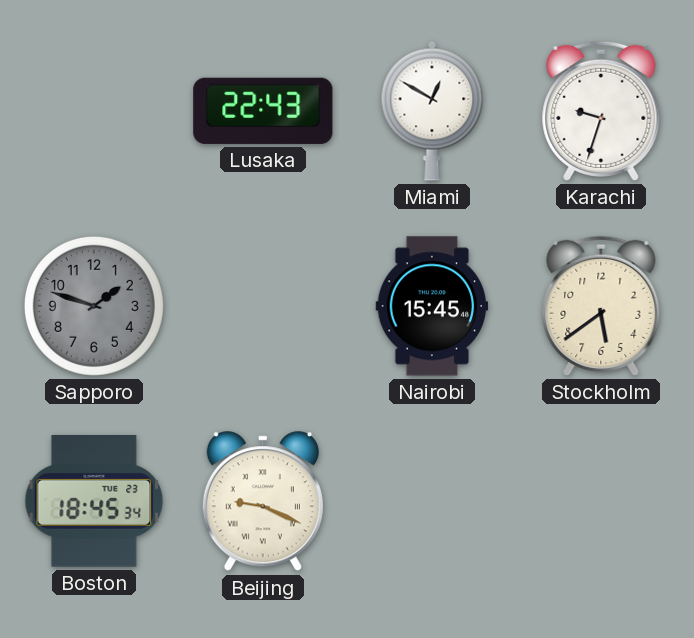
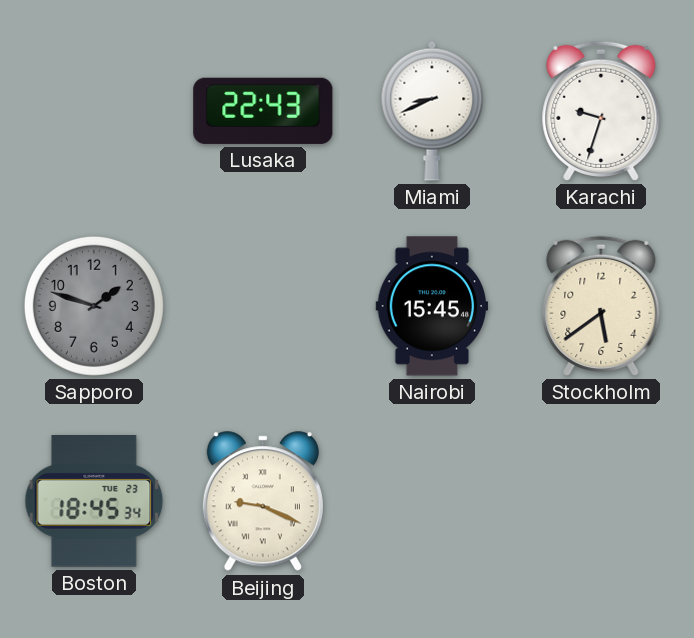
Miami: 12:50 -> 8:41
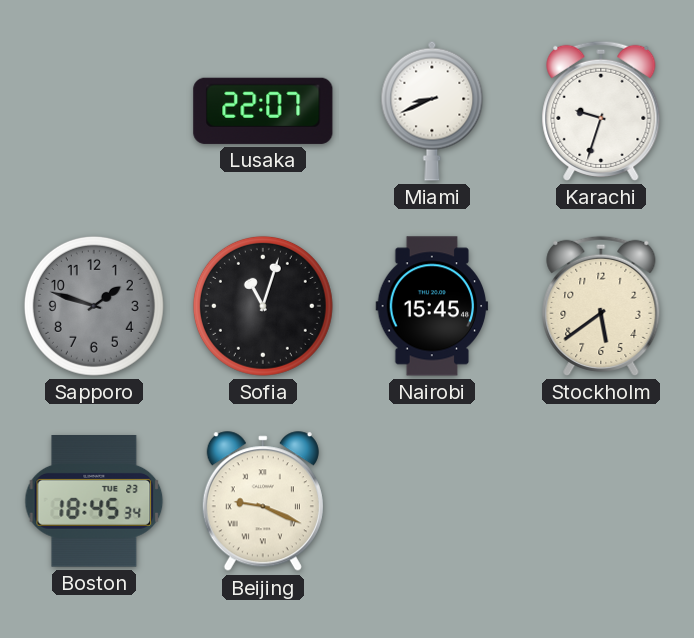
Lusaka: 22:43 -> 22:07
Sofia: none -> 11:03
